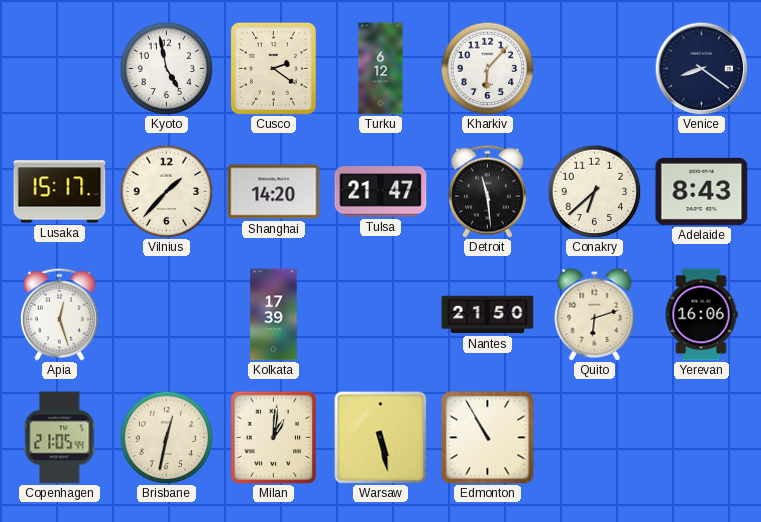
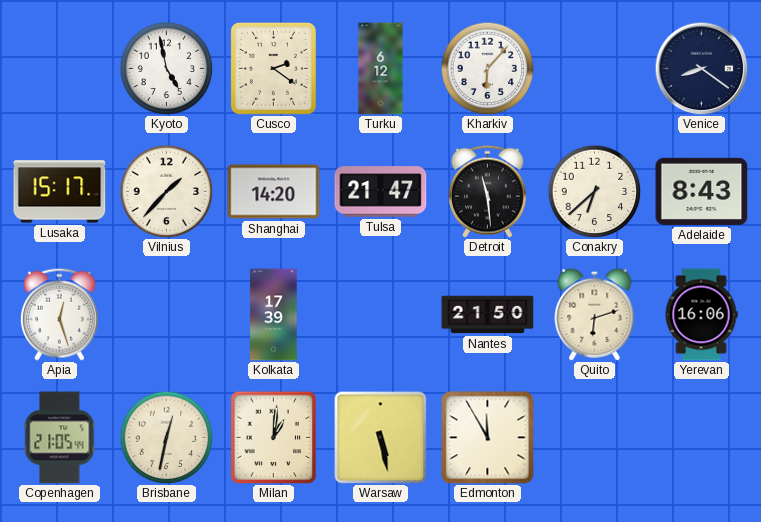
Edmonton: 10:55 -> 11:55
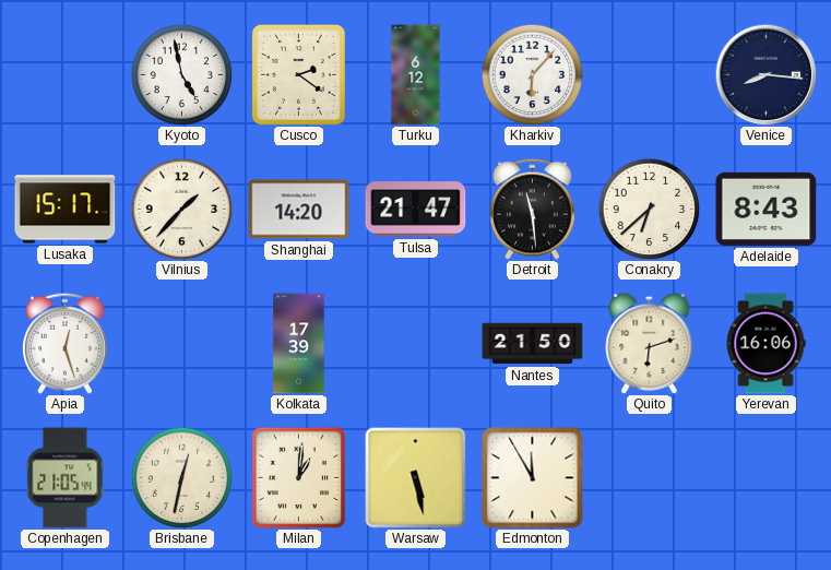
Venice: 8:21 -> 8:16
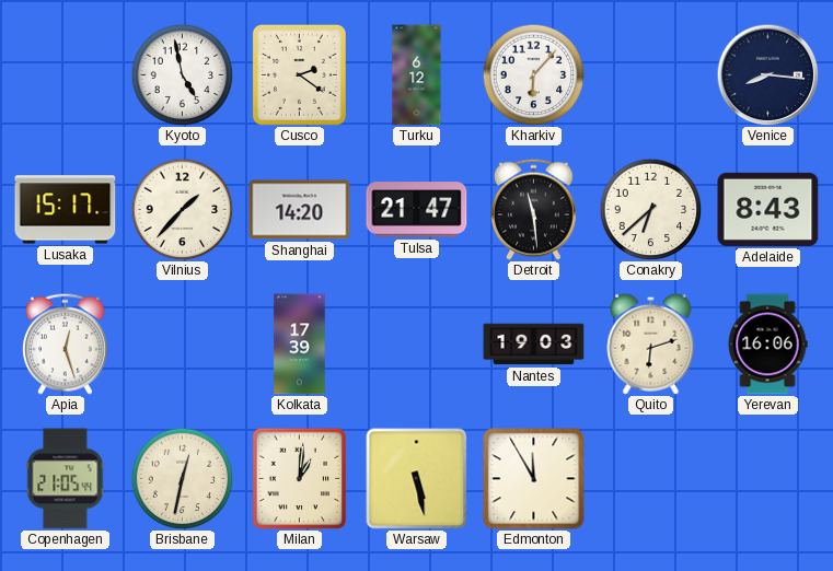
Nantes: 21:50 -> 19:03
